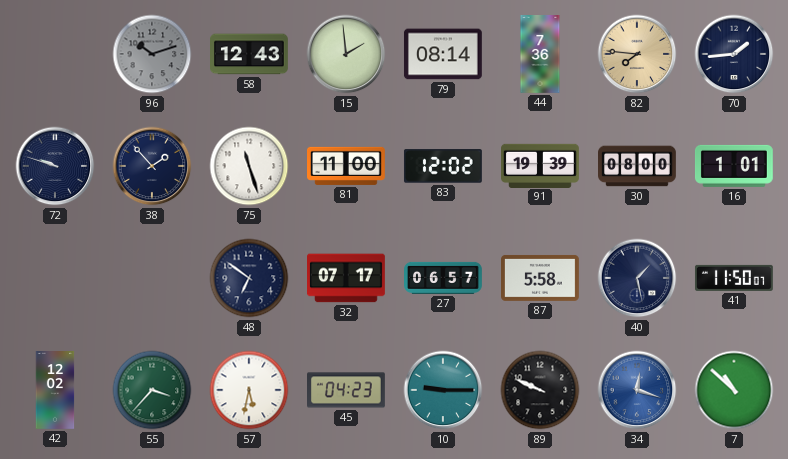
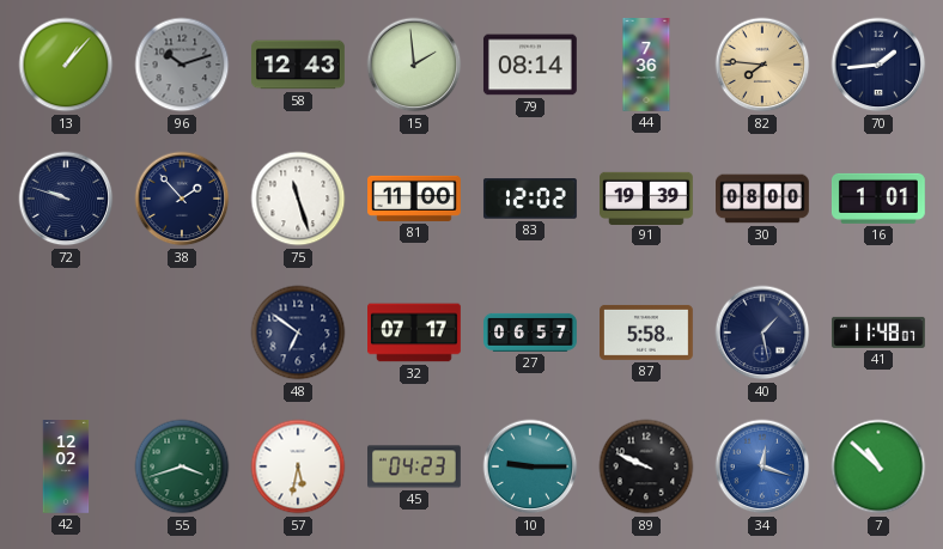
13: none -> 1:07
41: 11:50 -> 11:48
55: 3:37 -> 3:42
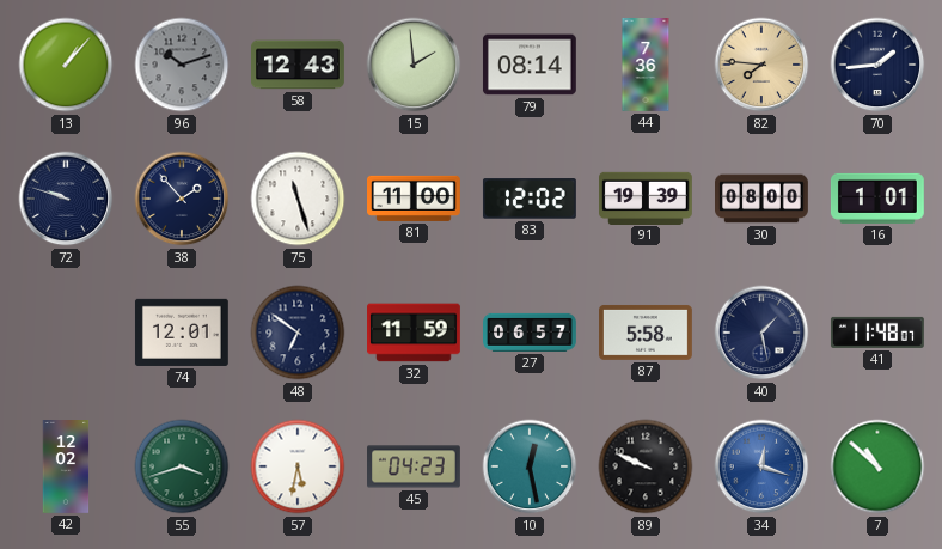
74: none -> 12:01
32: 07:17 -> 11:59
10: 9:15 -> 12:28
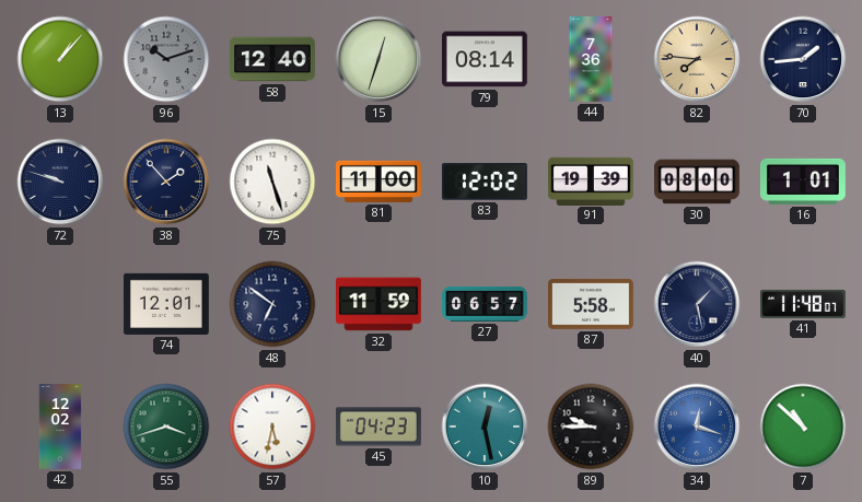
58: 12:43 -> 12:40
15: 1:59 -> 12:33
89: 9:49 -> 9:45
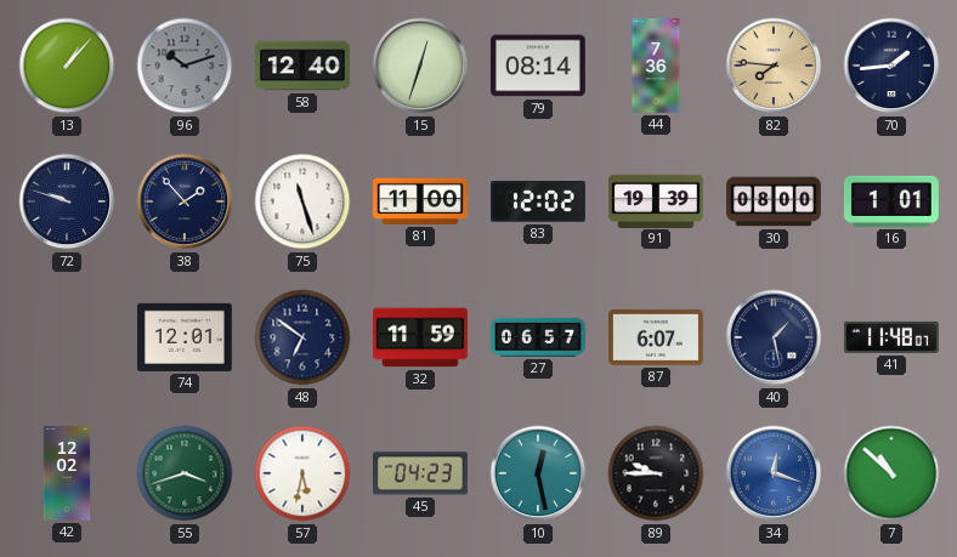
87: 5:58 -> 6:07
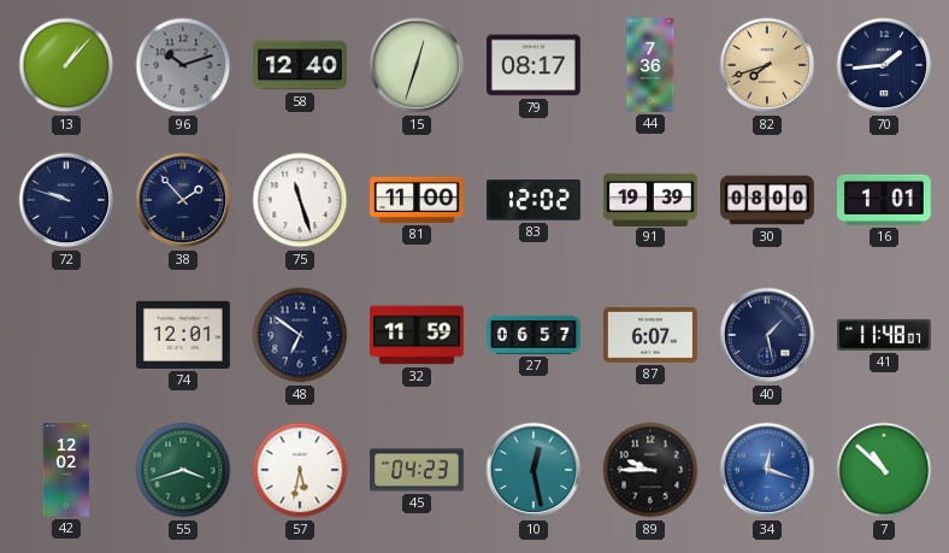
79: 08:14 -> 08:17
82: 7:46 -> 7:42
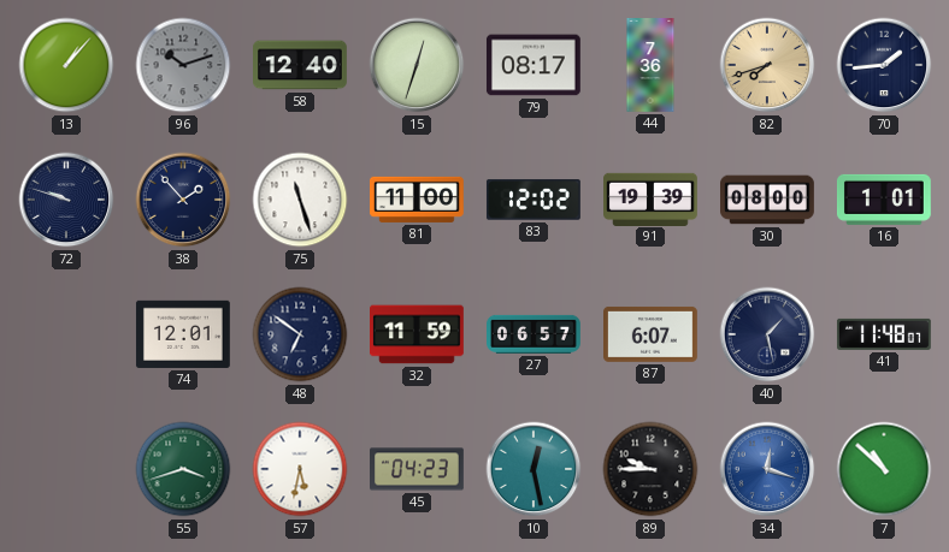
42: 12:02 -> none
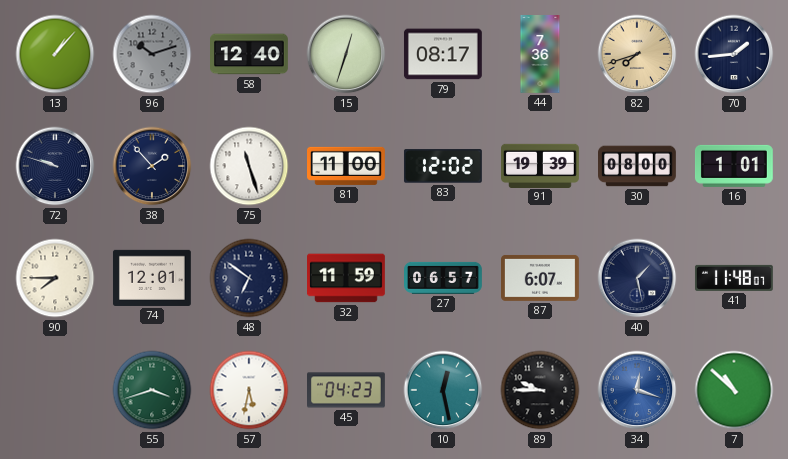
90: none -> 7:45
